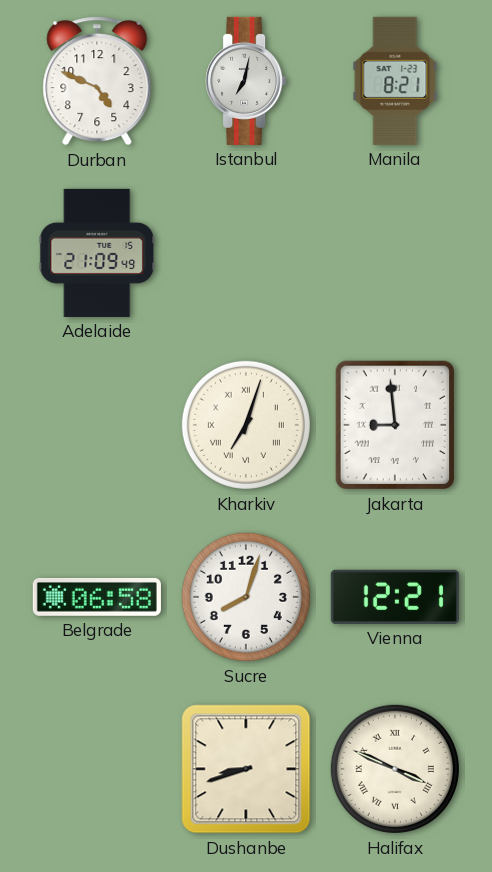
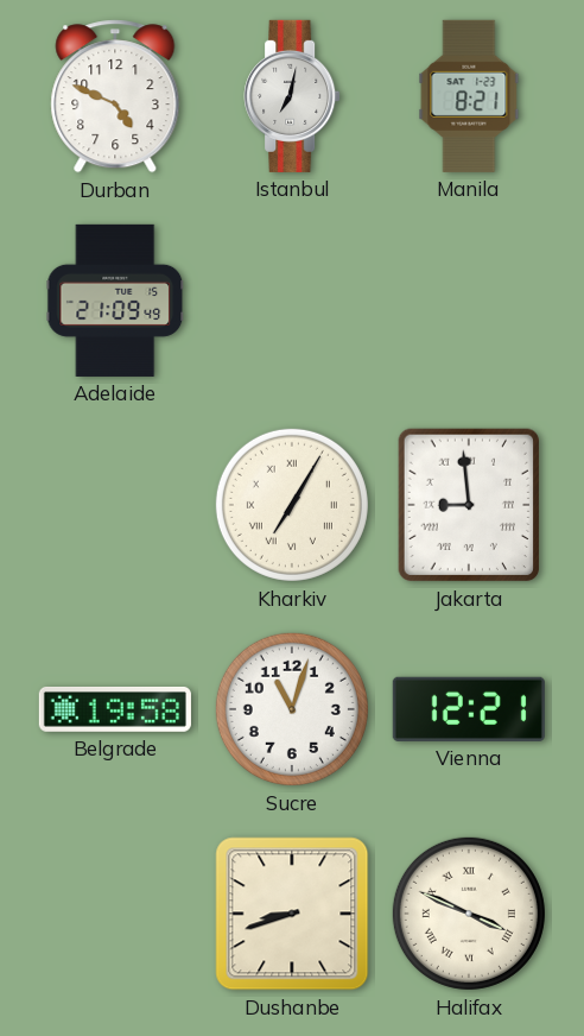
Kharkiv: 7:03 -> 7:05
Belgrade: 06:58 -> 19:58
Sucre: 8:03 -> 11:03
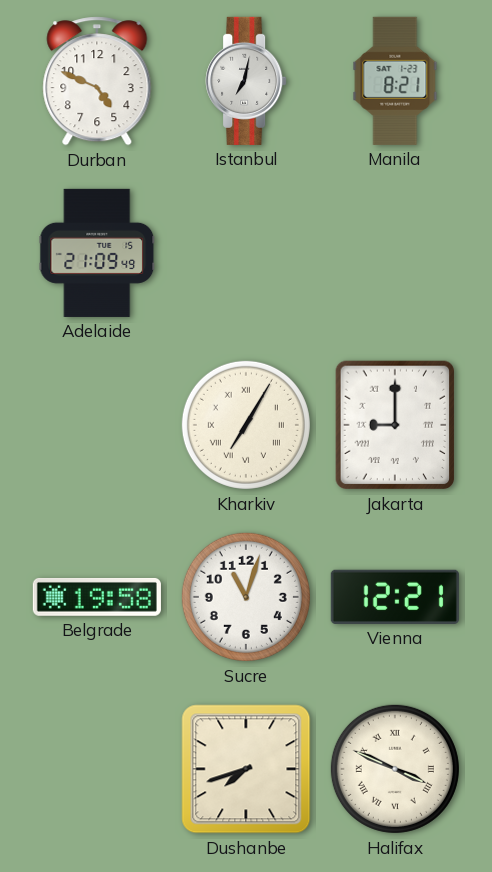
Jakarta: 8:59 -> 9:00
Dushanbe: 8:42 -> 7:42
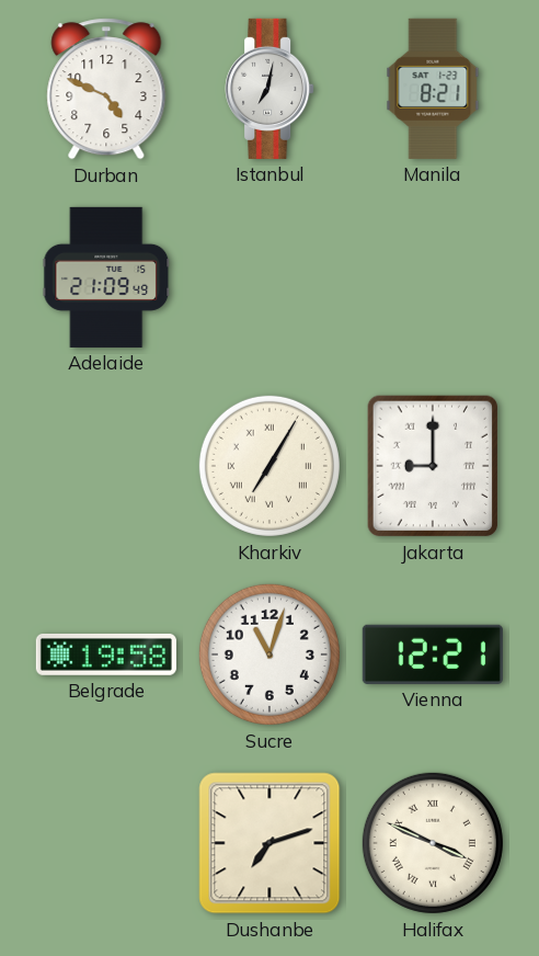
Dushanbe: 7:42 -> 7:12
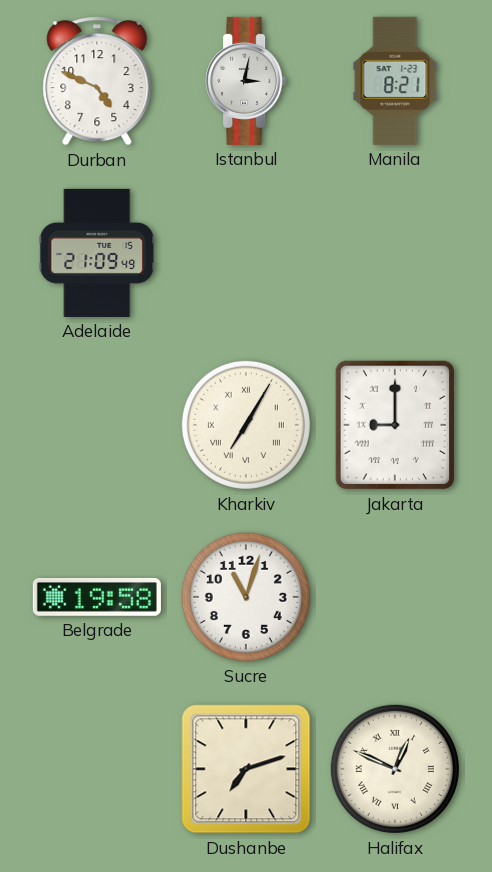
Istanbul: 7:02 -> 3:02
Vienna: 12:21 -> none
Halifax: 3:49 -> 12:49
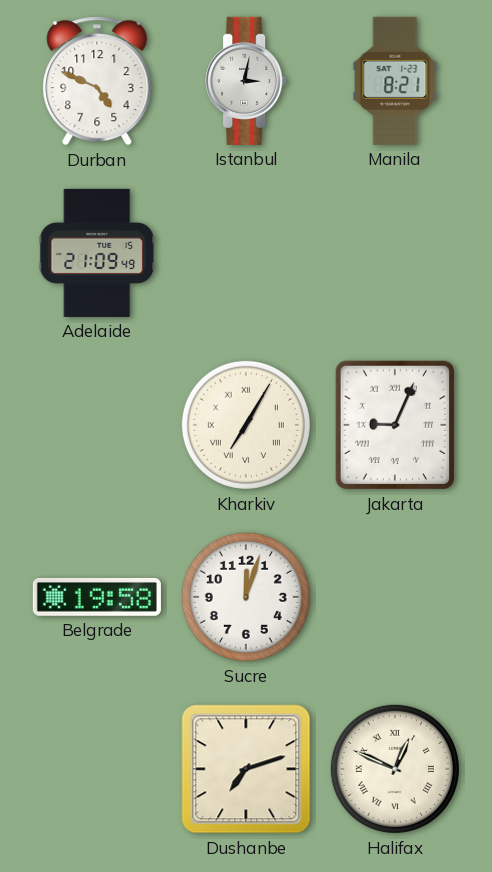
Jakarta: 9:00 -> 9:04
Sucre: 11:03 -> 12:03
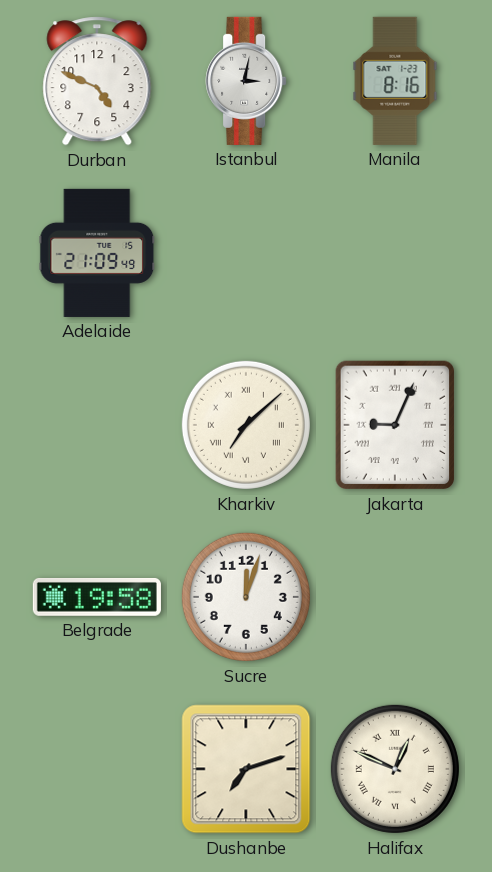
Manila: 8:21 -> 8:16
Kharkiv: 7:05 -> 7:08
